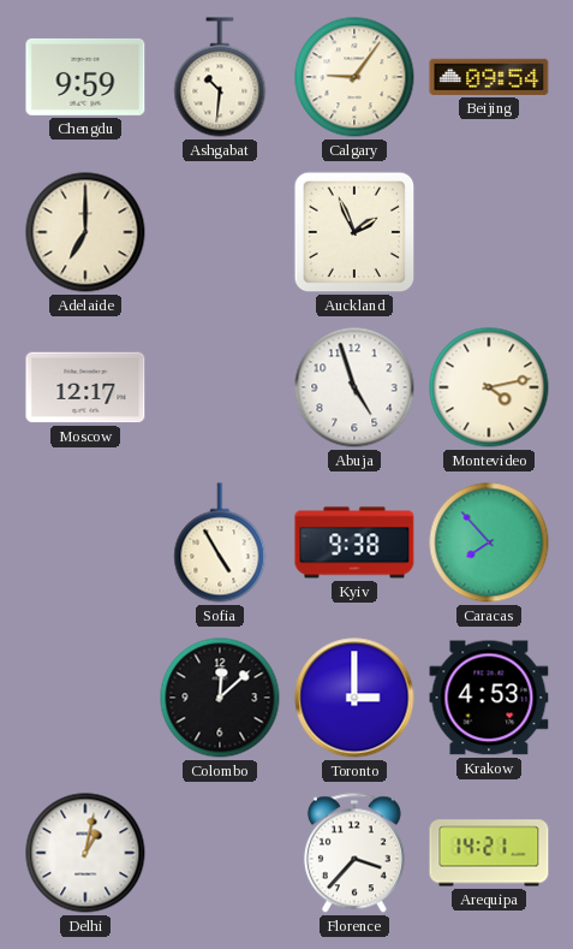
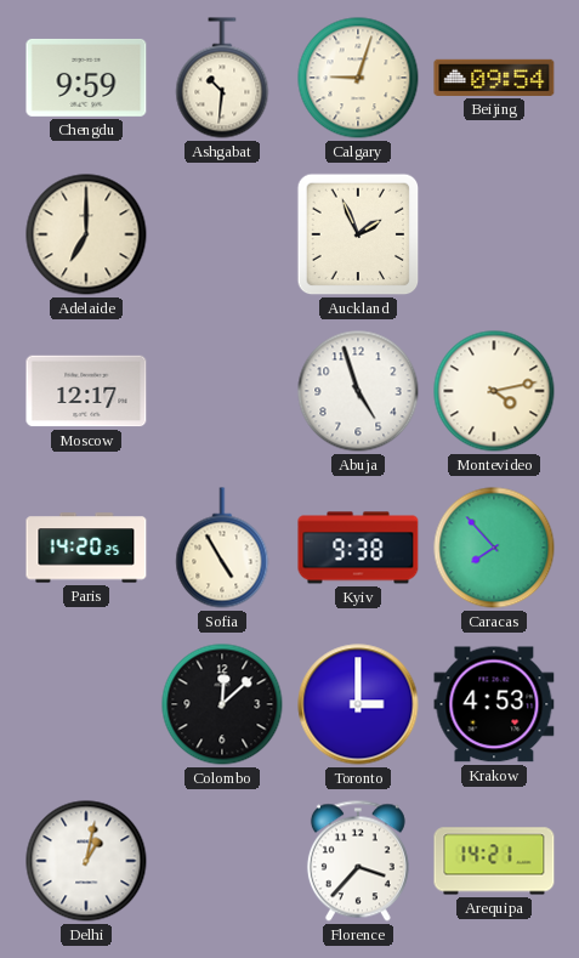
Calgary: 9:06 -> 9:03
Paris: none -> 14:20
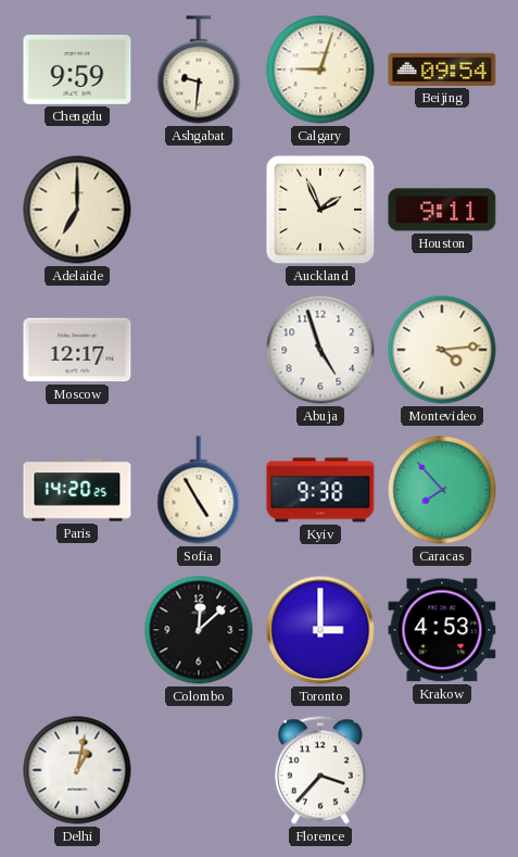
Ashgabat: 10:31 -> 9:31
Houston: none -> 9:11
Montevideo: 4:13 -> 4:14
Arequipa: 14:21 -> none
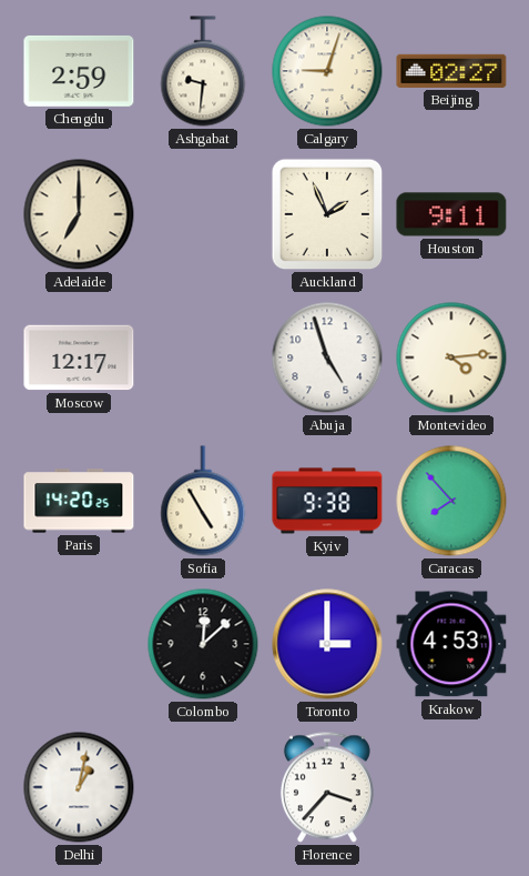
Chengdu: 9:59 -> 2:59
Beijing: 09:54 -> 02:27
